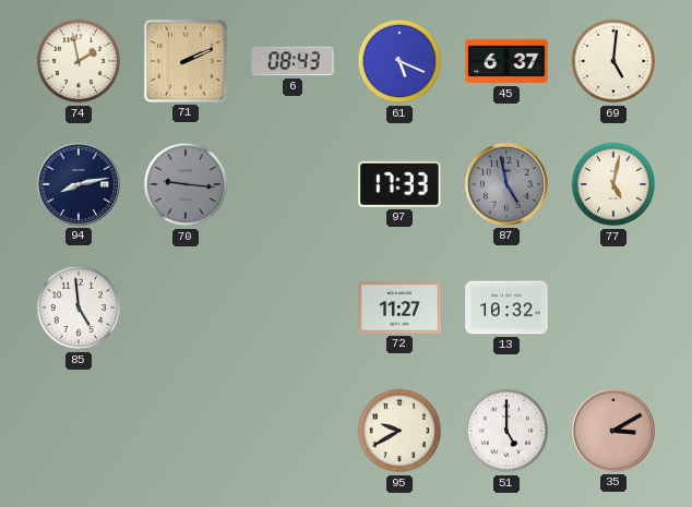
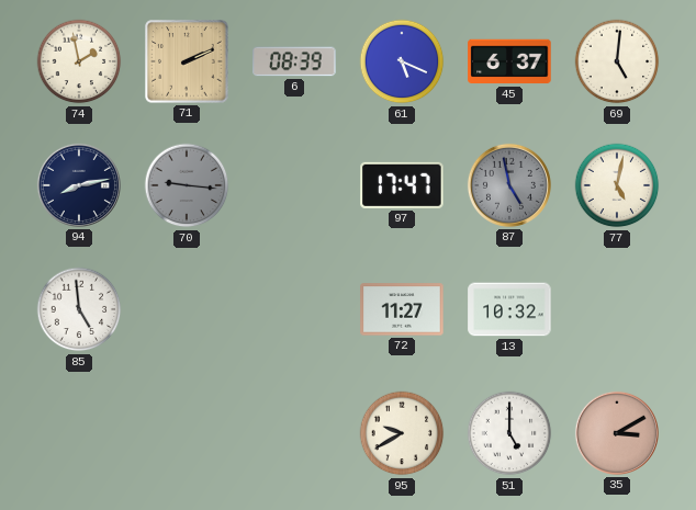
6: 08:43 -> 08:39
97: 17:33 -> 17:47
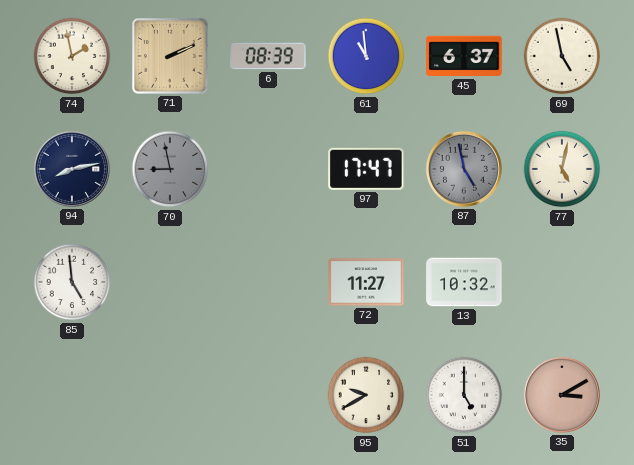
61: 5:19 -> 10:59
69: 5:01 -> 4:58
70: 9:16 -> 8:58
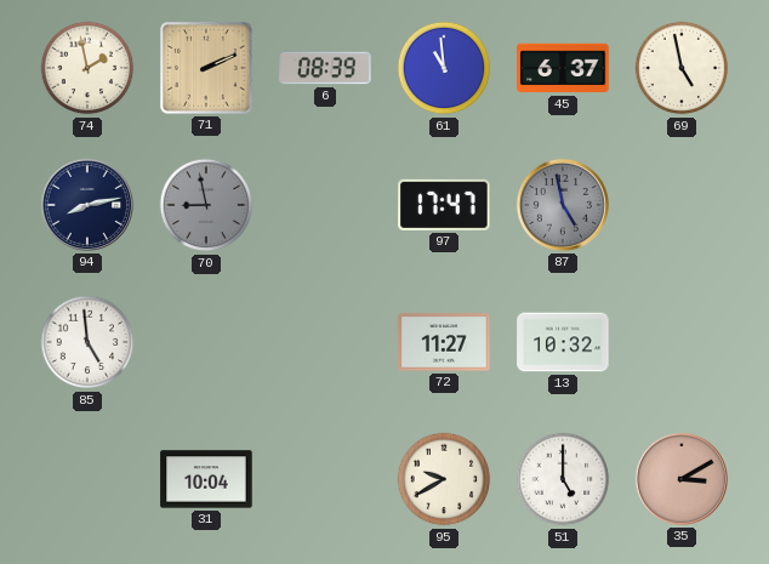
77: 5:02 -> none
31: none -> 10:04
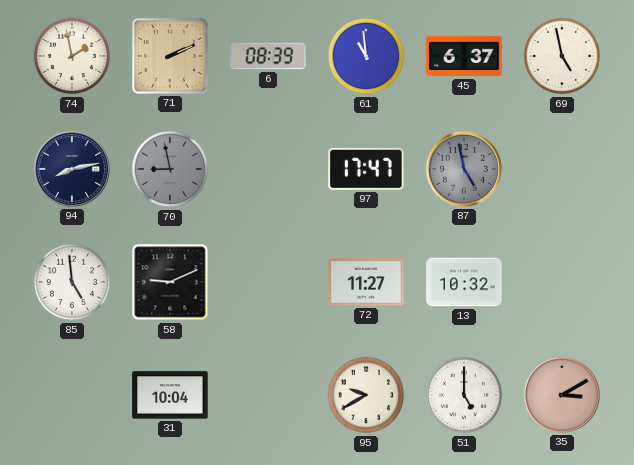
58: none -> 9:11
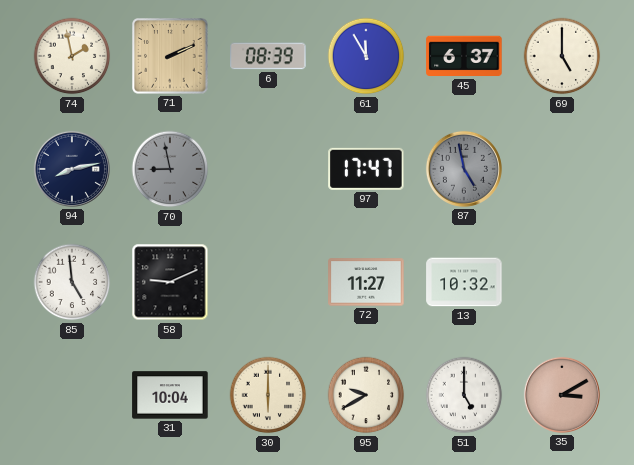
61: 10:59 -> 11:55
69: 4:58 -> 5:00
30: none -> 6:00
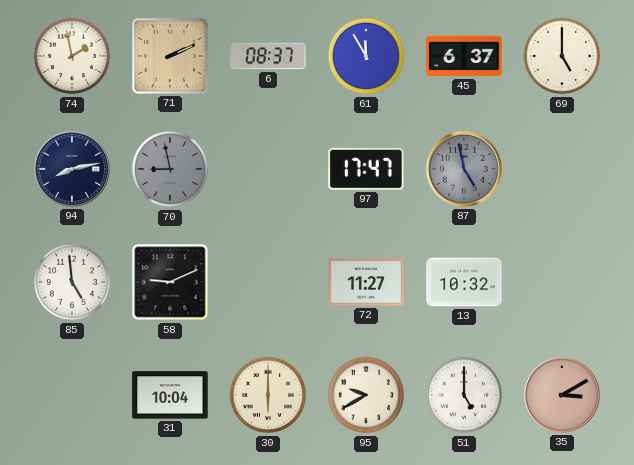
6: 08:39 -> 08:37
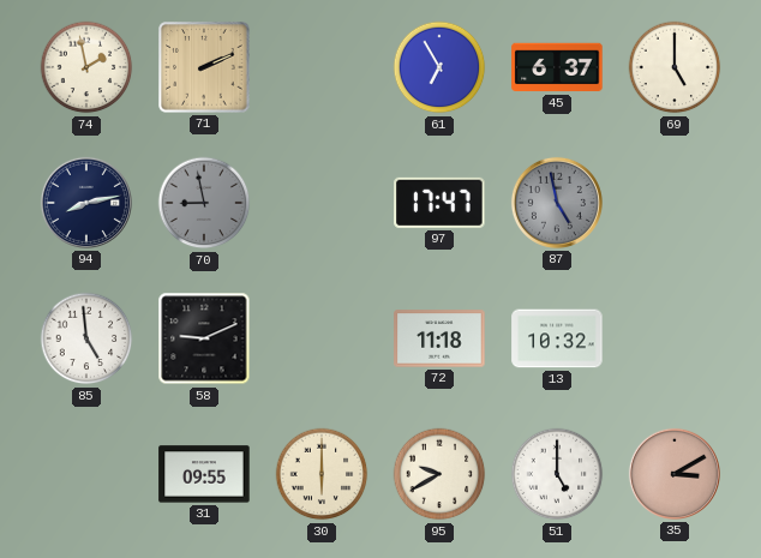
6: 08:37 -> none
61: 11:55 -> 6:55
72: 11:27 -> 11:18
31: 10:04 -> 09:55
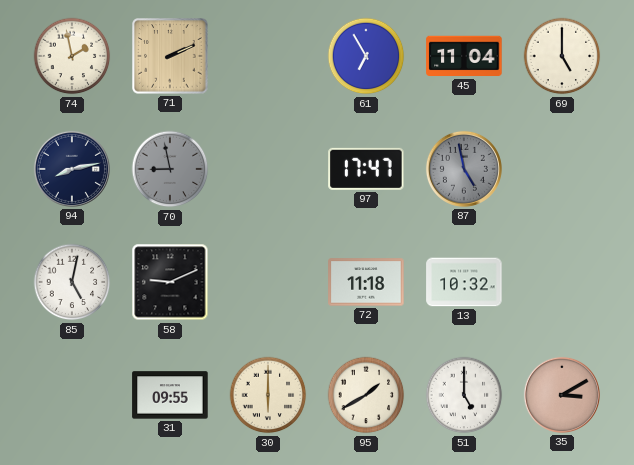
45: 6:37 -> 11:04
85: 4:59 -> 5:02
95: 9:40 -> 1:40
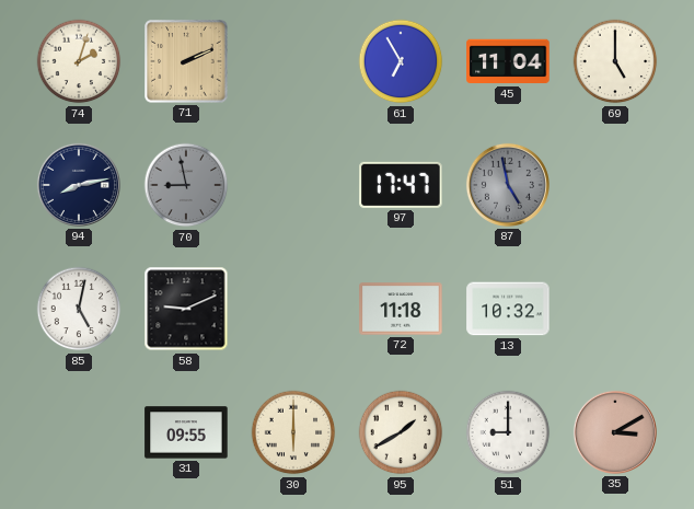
74: 1:58 -> 2:03
51: 5:00 -> 9:00
